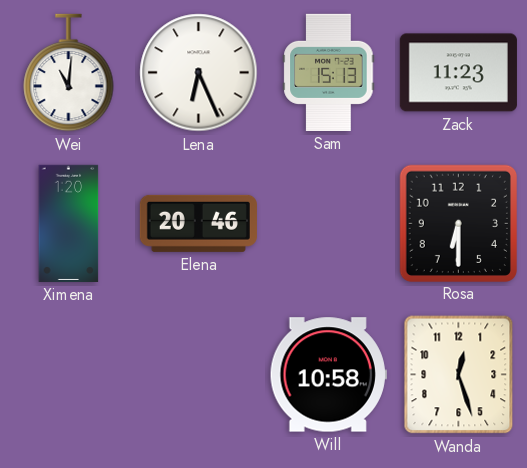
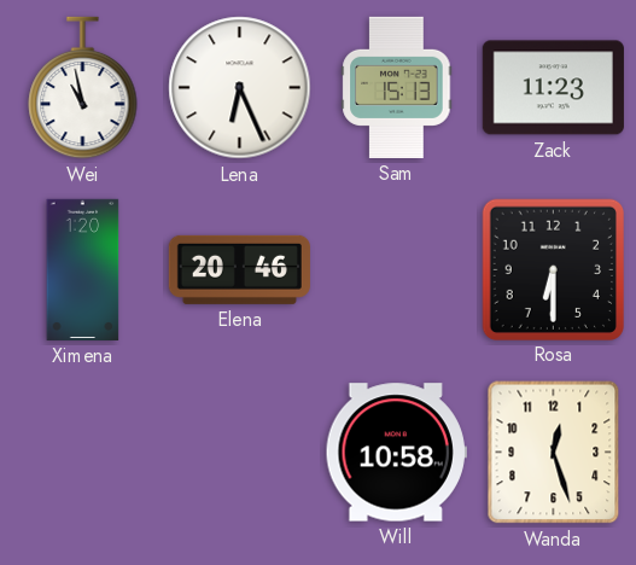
Wei: 11:01 -> 10:58
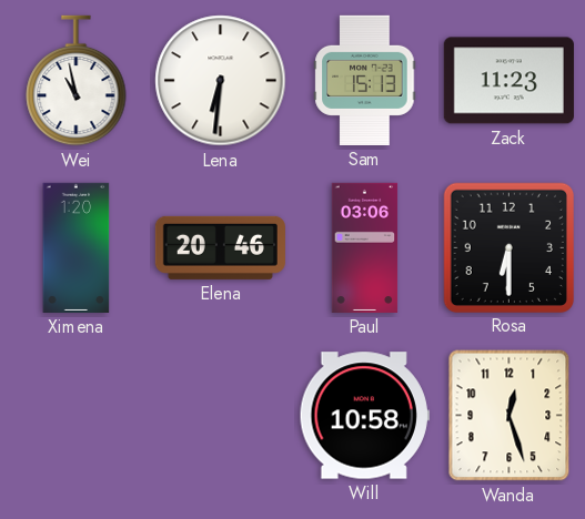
Lena: 6:26 -> 6:31
Paul: none -> 03:06
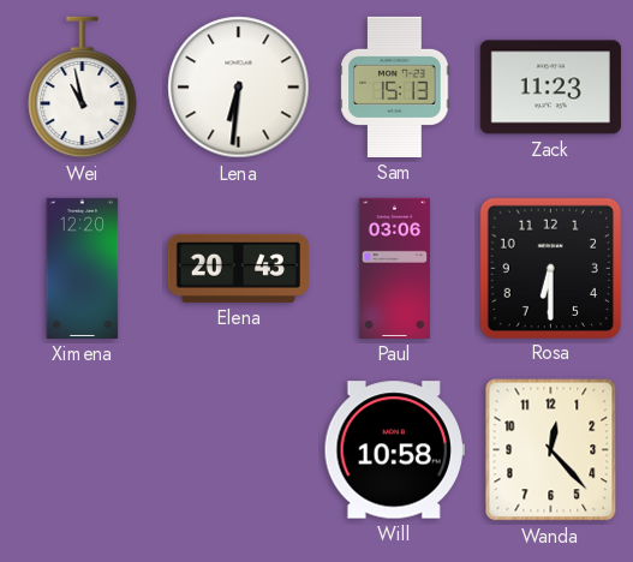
Ximena: 1:20 -> 12:20
Elena: 20:46 -> 20:43
Wanda: 12:27 -> 12:23
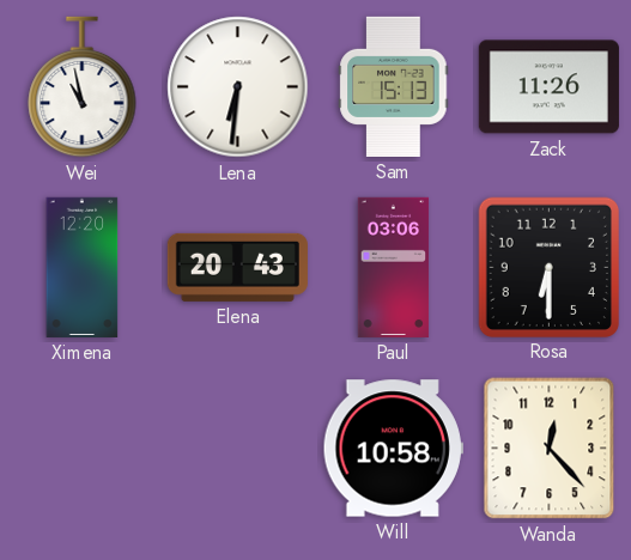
Zack: 11:23 -> 11:26
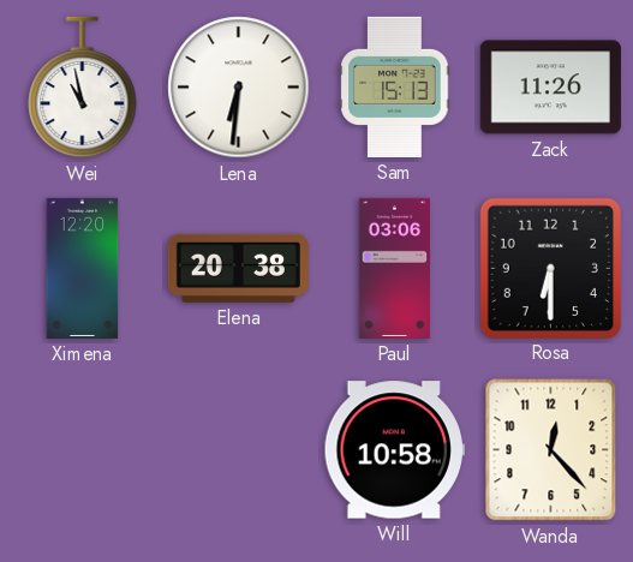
Elena: 20:43 -> 20:38
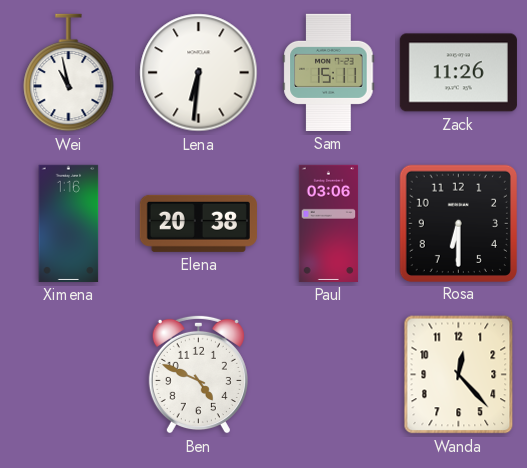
Sam: 15:13 -> 15:11
Ximena: 12:20 -> 1:16
Ben: none -> 4:49
Will: 10:58 -> none
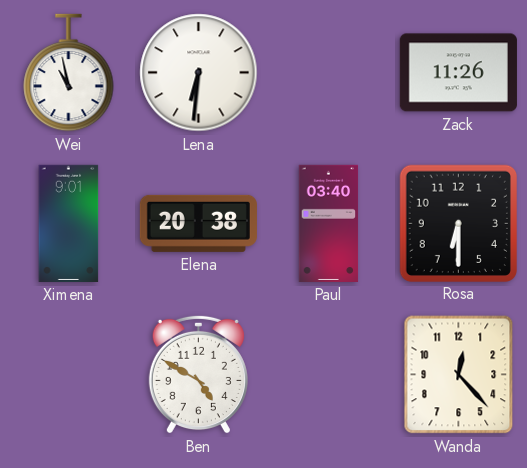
Sam: 15:11 -> none
Ximena: 1:16 -> 9:01
Paul: 03:06 -> 03:40
Ben: 4:49 -> 4:50
